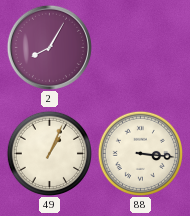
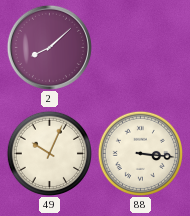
2: 8:05 -> 8:08
49: 1:04 -> 10:04
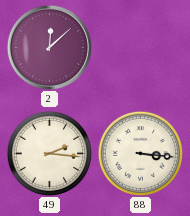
2: 8:08 -> 12:08
49: 10:04 -> 2:16
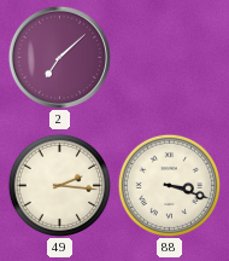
2: 12:08 -> 7:08
88: 3:16 -> 3:18
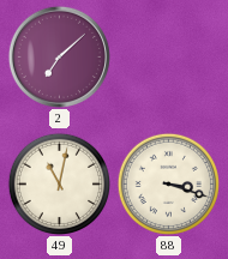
49: 2:16 -> 11:02
